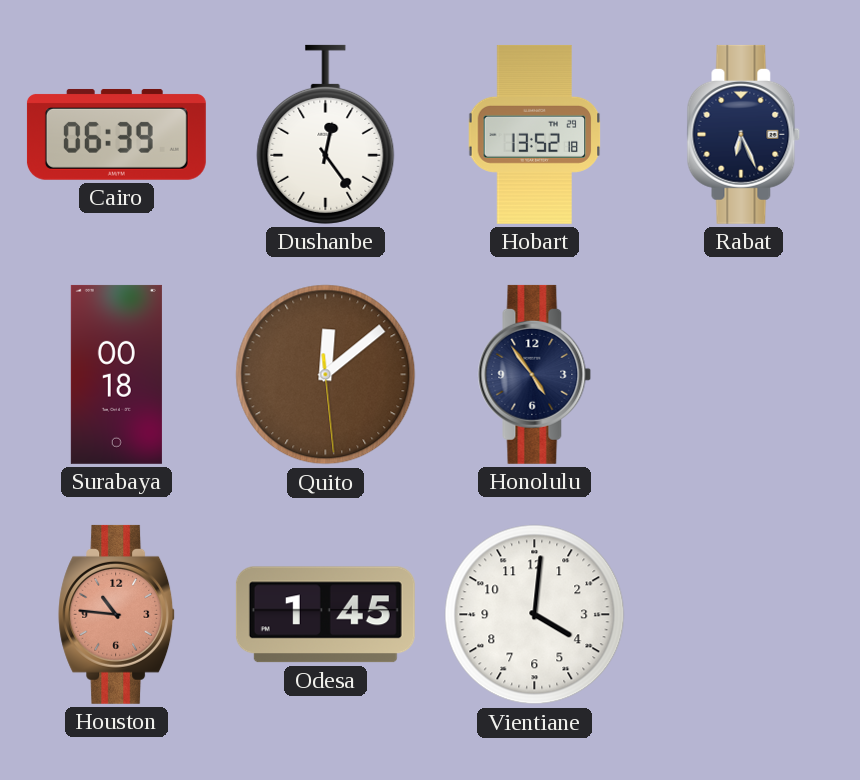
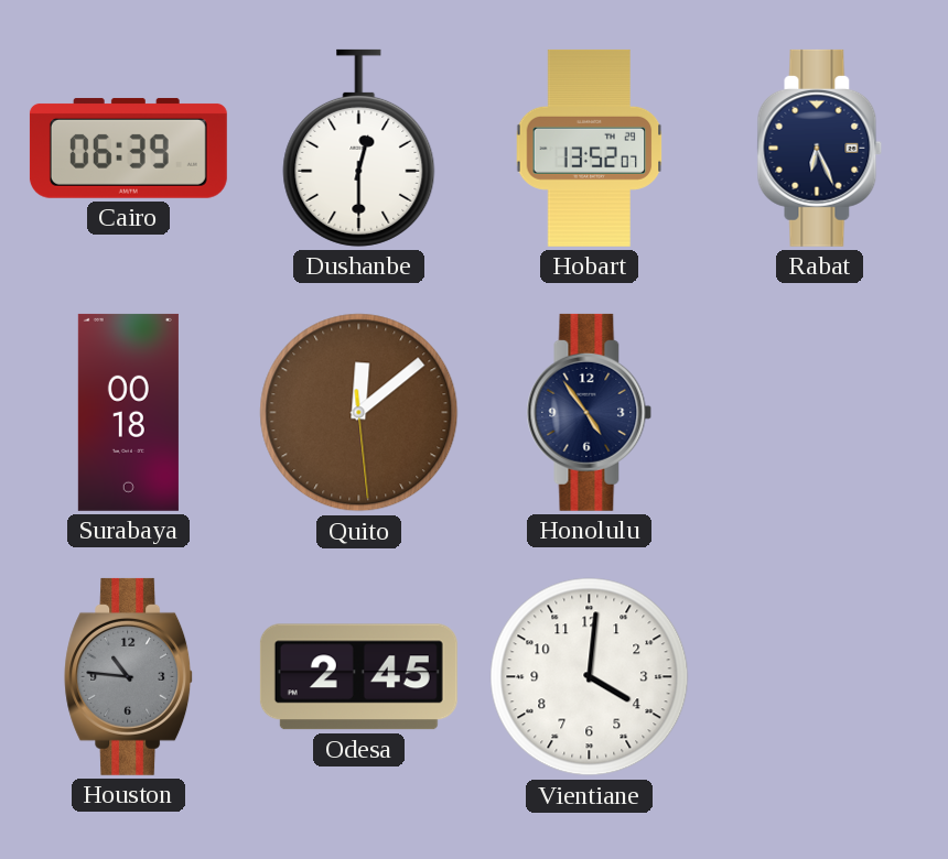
Dushanbe: 12:24 -> 12:30
Hobart: 13:52:18 -> 13:52:07
Houston dial: salmon -> grey
Odesa: 1:45 -> 2:45
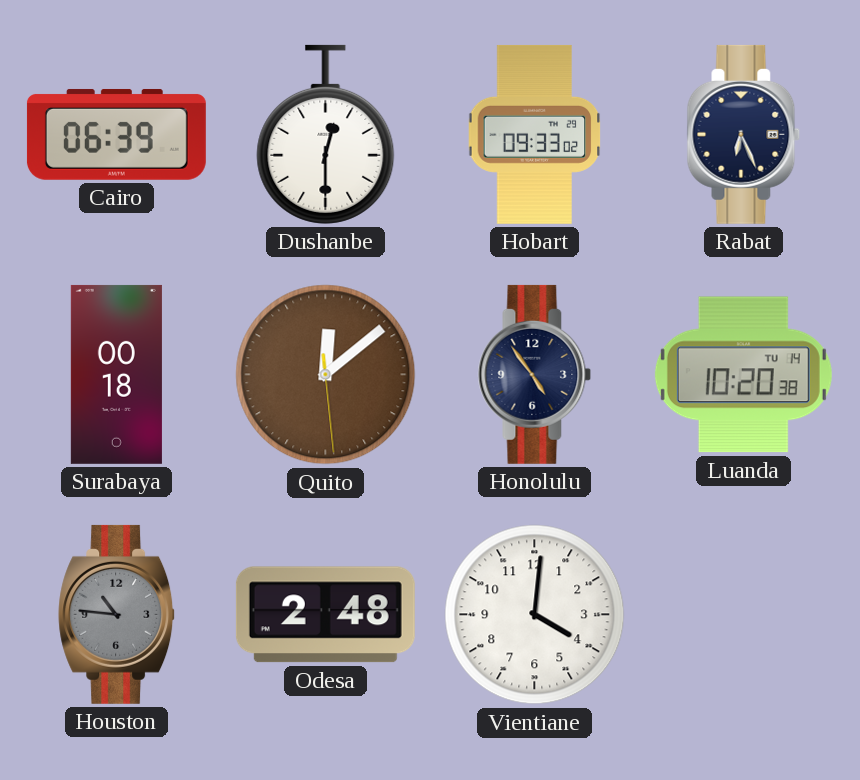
Hobart: 13:52 -> 09:33
Luanda: none -> 10:20
Odesa: 2:45 -> 2:48
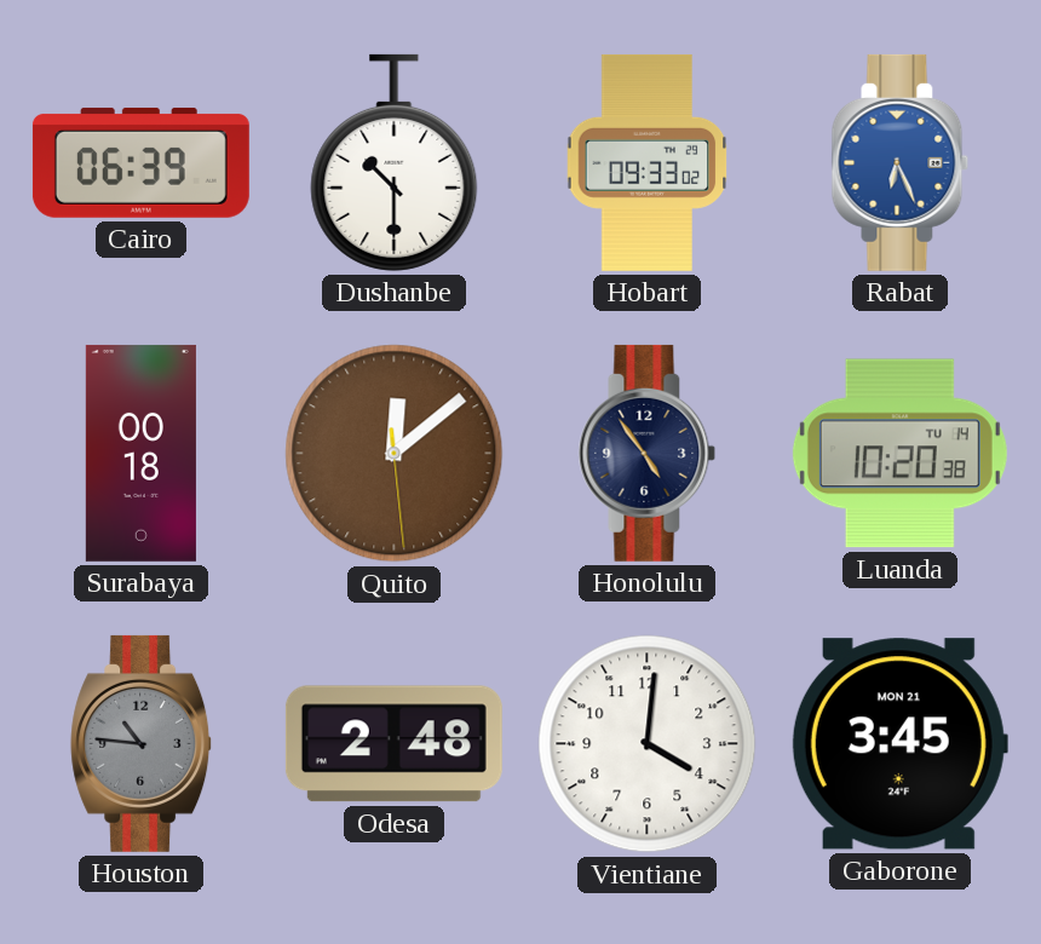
Dushanbe: 12:30 -> 10:30
Rabat dial: navy -> blue
Gaborone: none -> 3:45
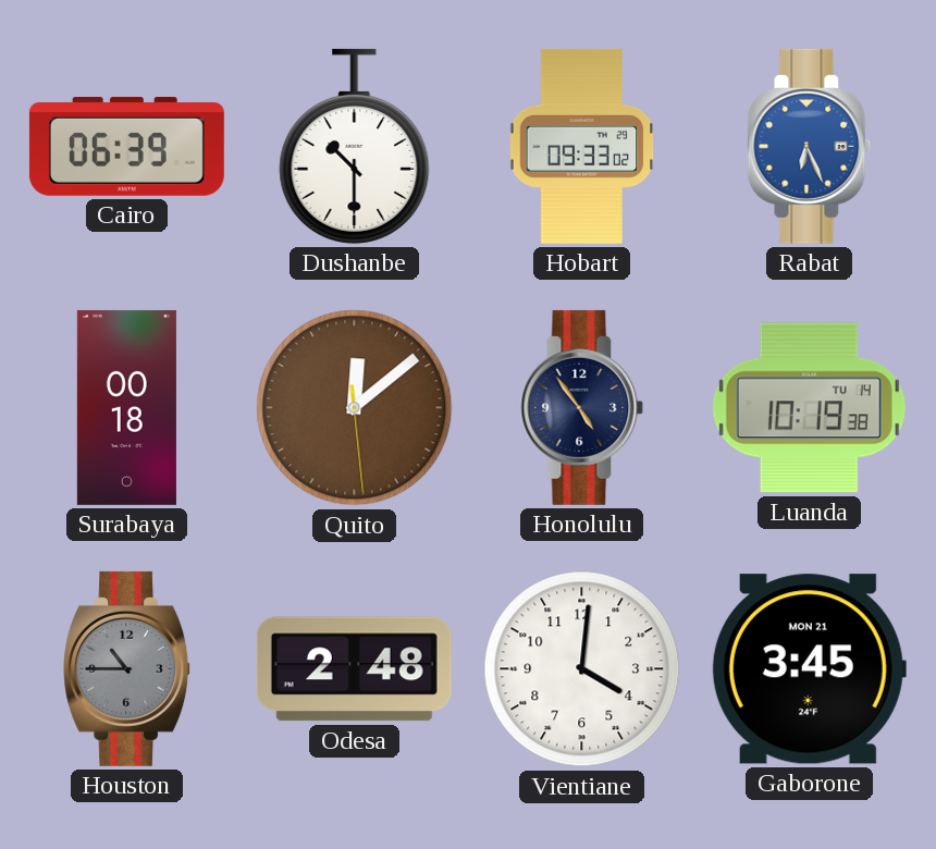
Luanda: 10:20 -> 10:19
Houston: 10:46 -> 10:45
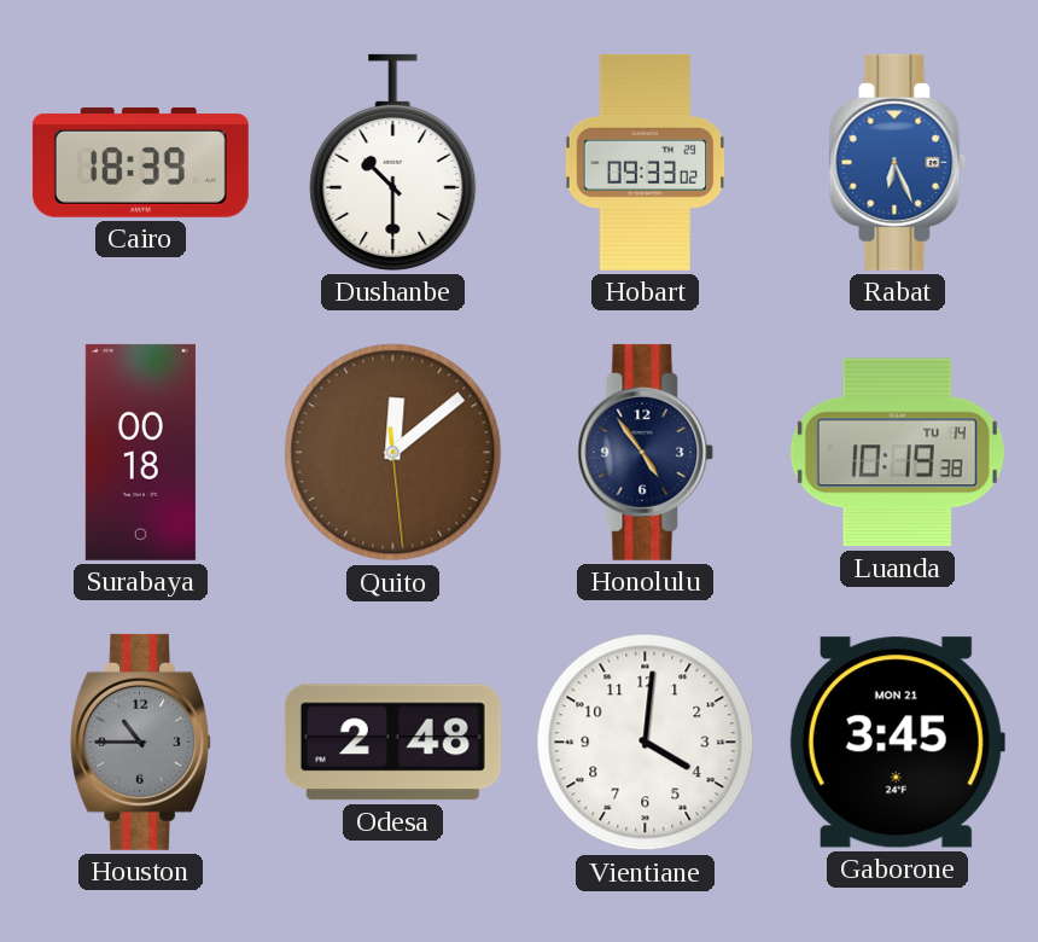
Cairo: 06:39 -> 18:39
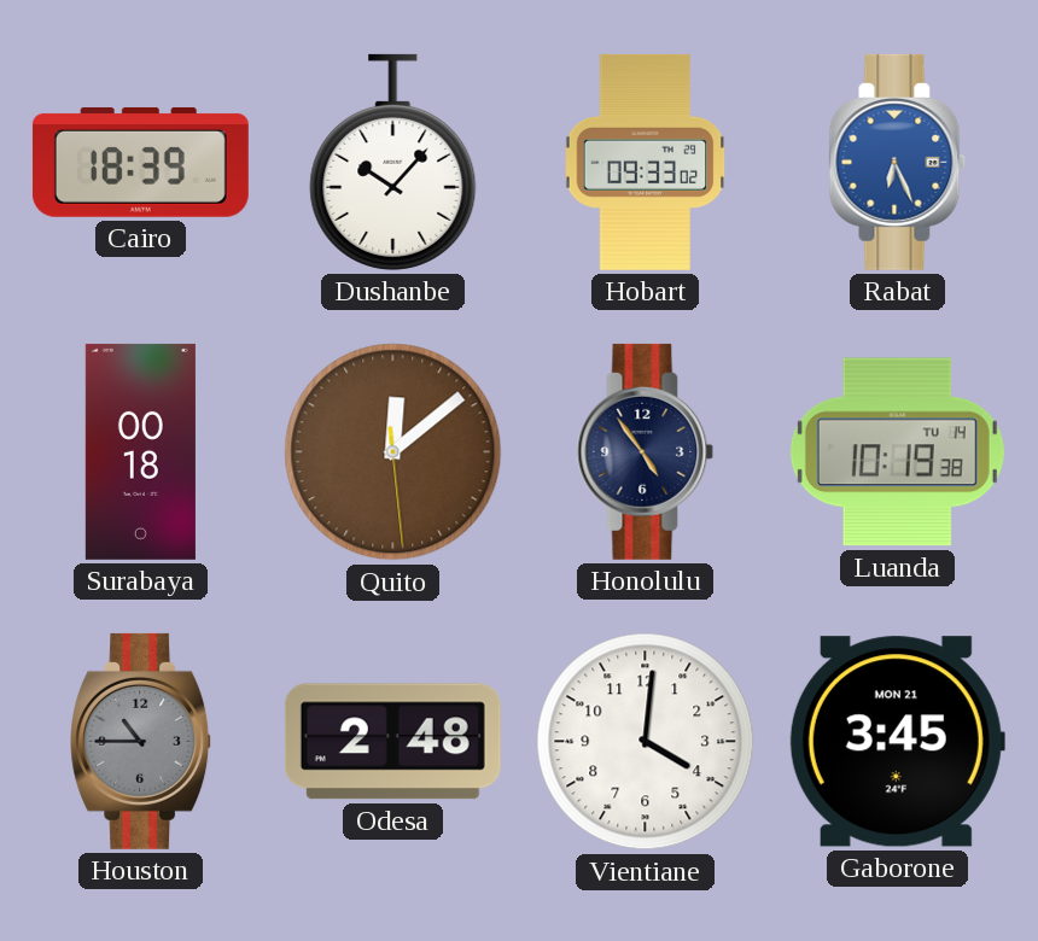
Dushanbe: 10:30 -> 10:07
